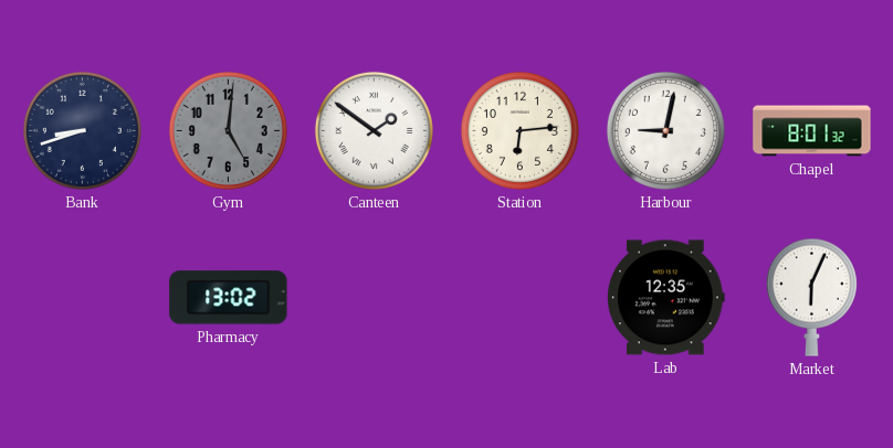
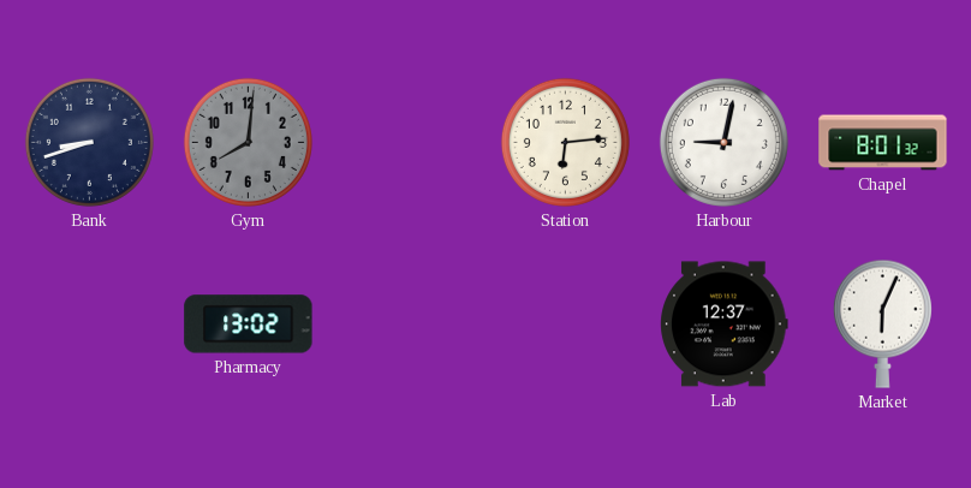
Gym: 5:01 -> 8:01
Canteen: 1:51 -> none
Lab: 12:35 -> 12:37
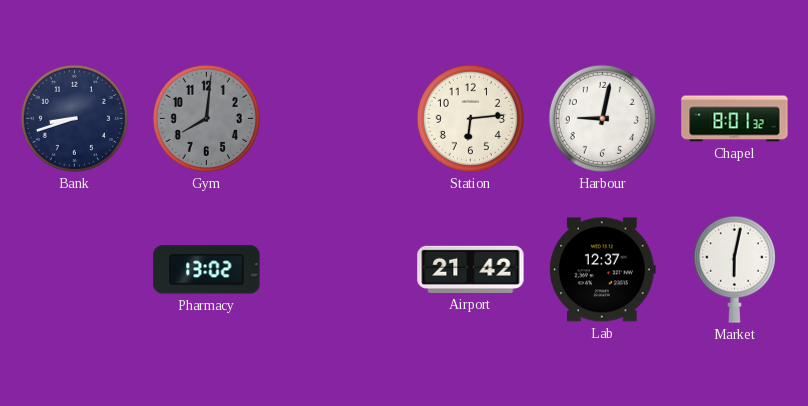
Airport: none -> 21:42
Market: 6:04 -> 6:02
